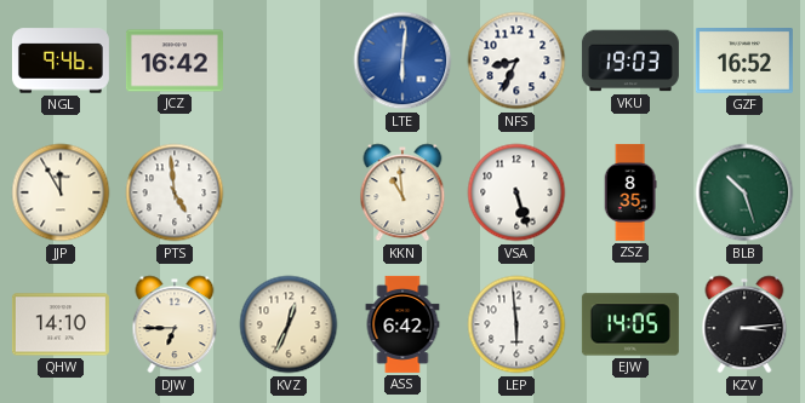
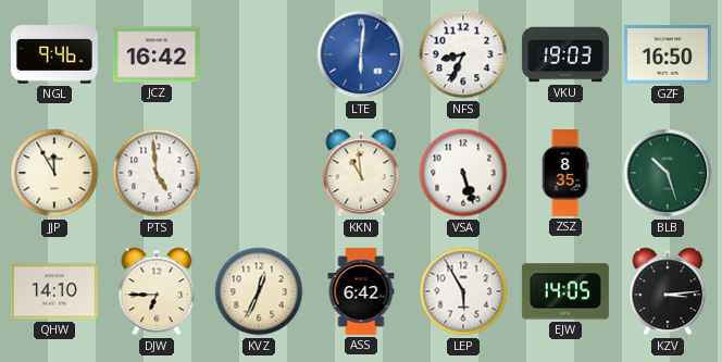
GZF: 16:52 -> 16:50
LEP: 5:59 -> 5:55
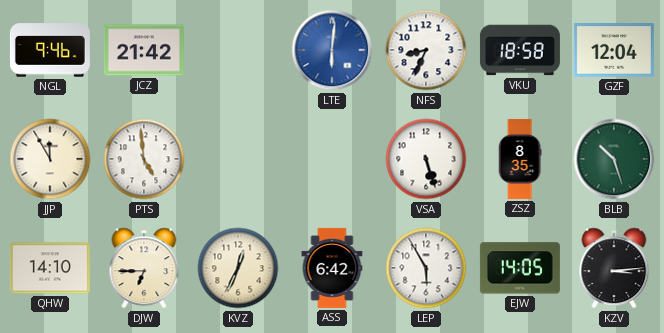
JCZ: 16:42 -> 21:42
VKU: 19:03 -> 18:58
GZF: 16:50 -> 12:04
KKN: 10:59 -> none
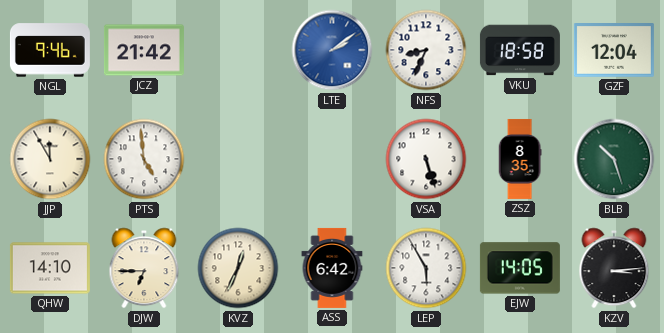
LTE: 6:01 -> 2:09
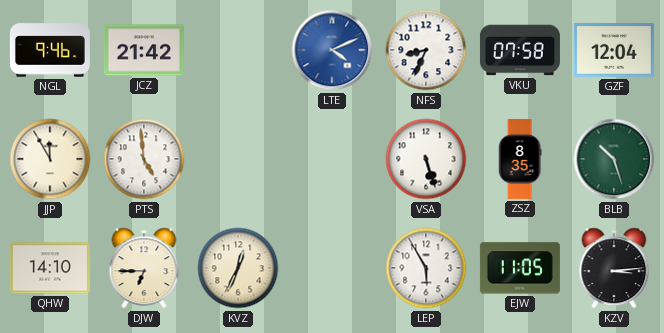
LTE: 2:09 -> 4:11
VKU: 18:58 -> 07:58
ASS: 6:42 -> none
EJW: 14:05 -> 11:05
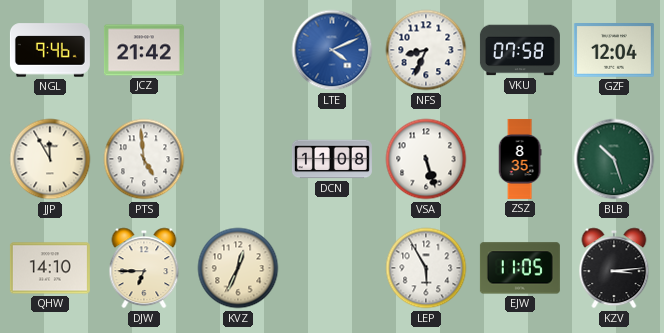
DCN: none -> 11:08
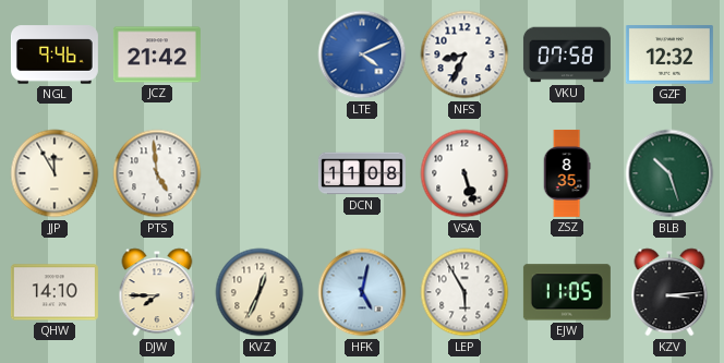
GZF: 12:04 -> 12:32
DJW: 6:45 -> 7:45
HFK: none -> 5:02
